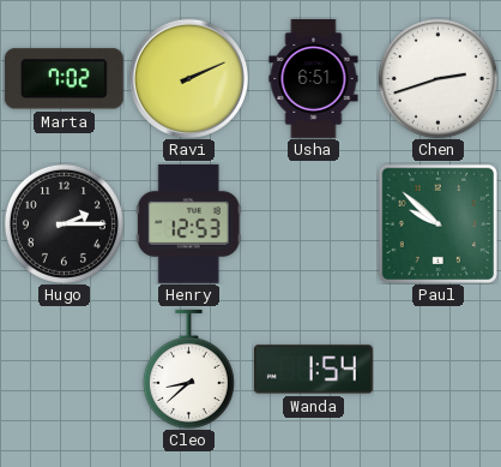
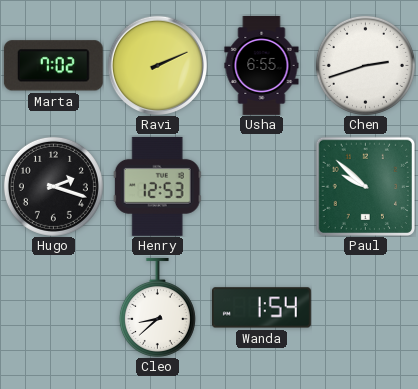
Usha: 6:51 -> 6:55
Hugo: 2:15 -> 2:18
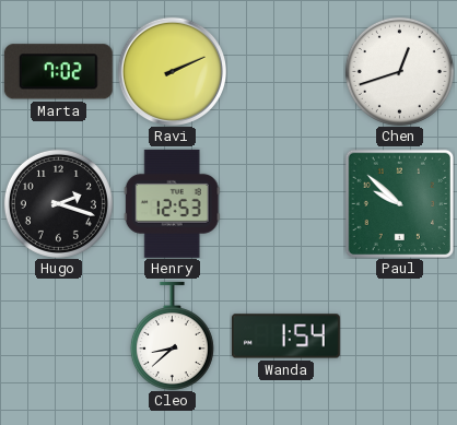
Usha: 6:55 -> none
Chen: 2:42 -> 12:42
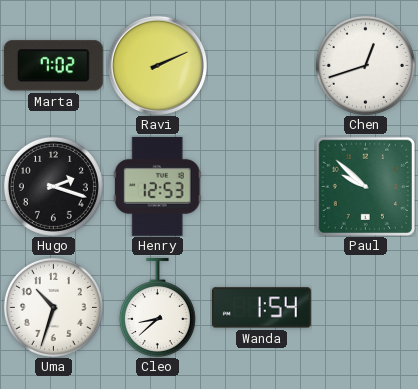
Uma: none -> 10:33
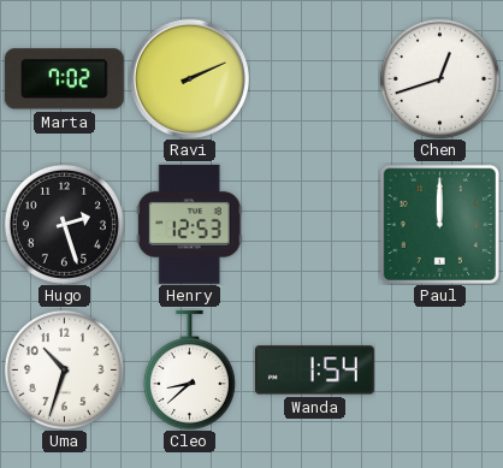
Hugo: 2:18 -> 2:27
Paul: 9:52 -> 12:00
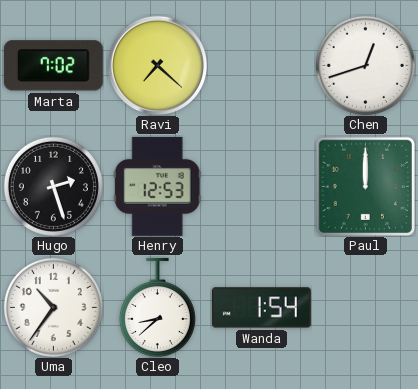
Ravi: 2:11 -> 7:22
Uma: 10:33 -> 10:36
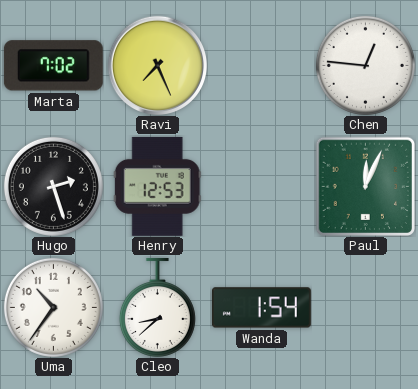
Ravi: 7:22 -> 7:26
Chen: 12:42 -> 12:46
Paul: 12:00 -> 12:04
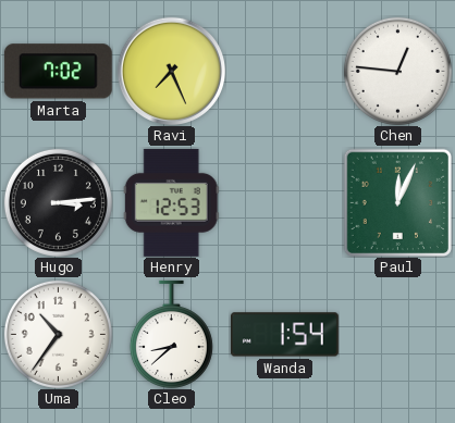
Hugo: 2:27 -> 3:14
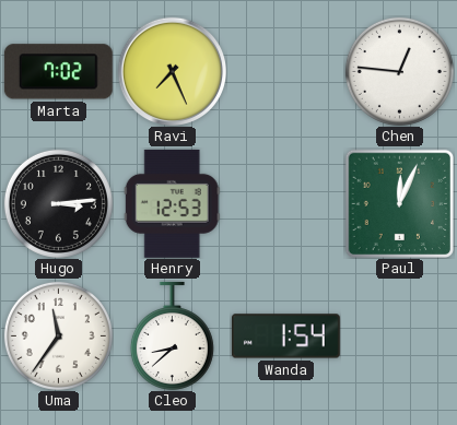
Uma: 10:36 -> 11:36
